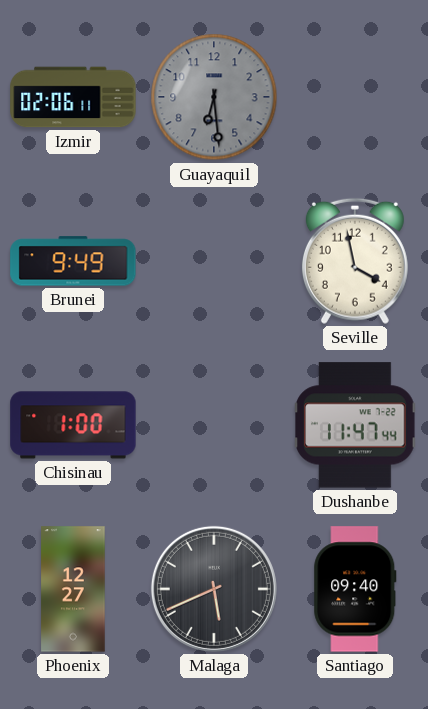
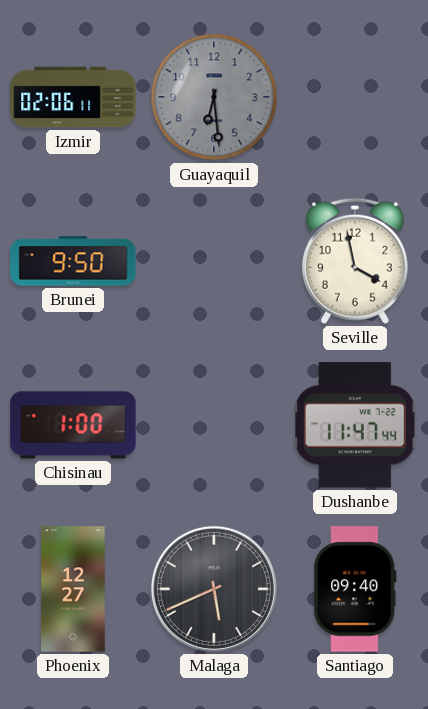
Brunei: 9:49 -> 9:50
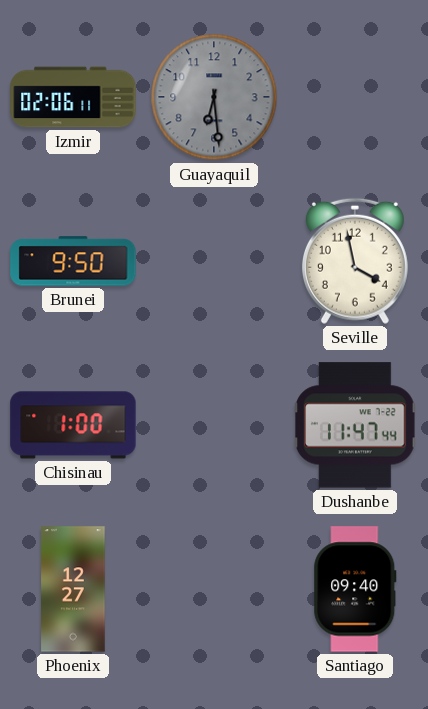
Malaga: 5:41 -> none
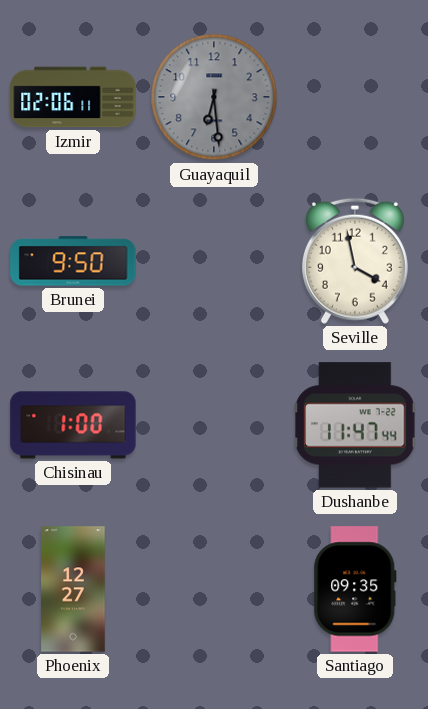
Santiago: 09:40 -> 09:35
